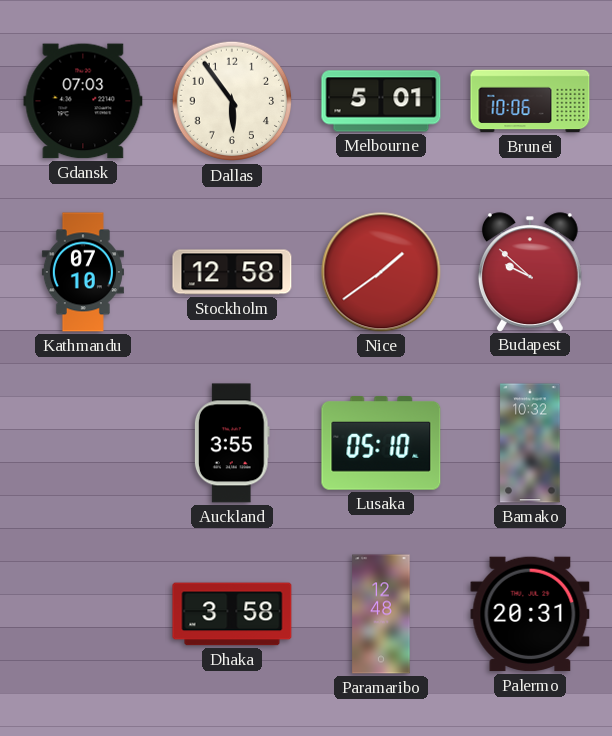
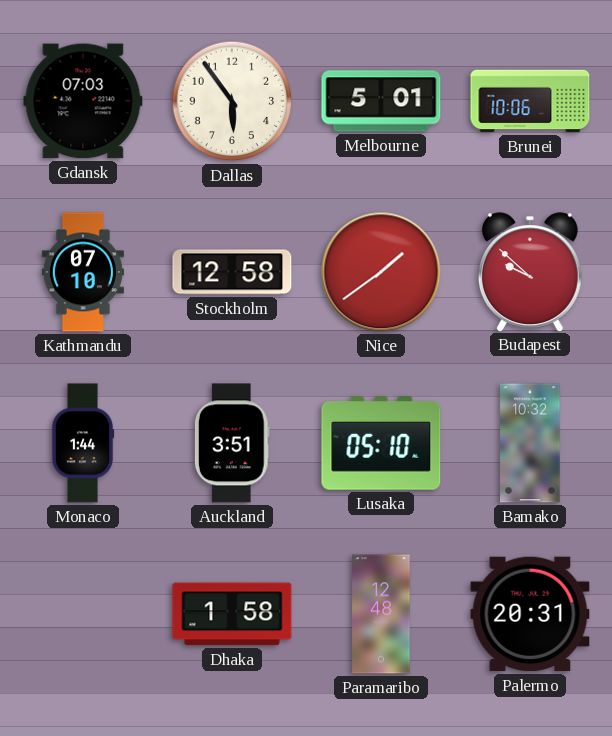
Monaco: none -> 1:44
Auckland: 3:55 -> 3:51
Dhaka: 3:58 -> 1:58
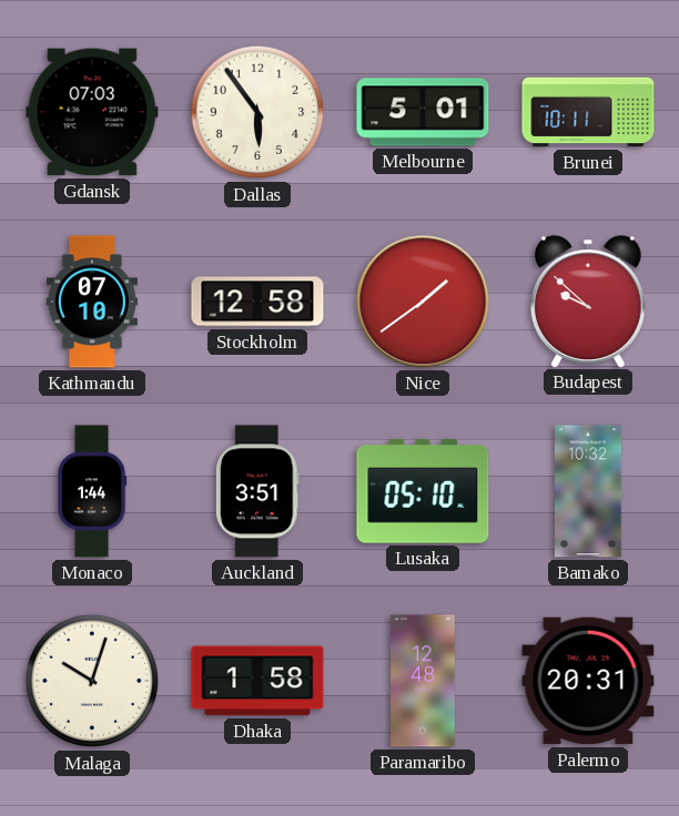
Brunei: 10:06 -> 10:11
Malaga: none -> 10:03
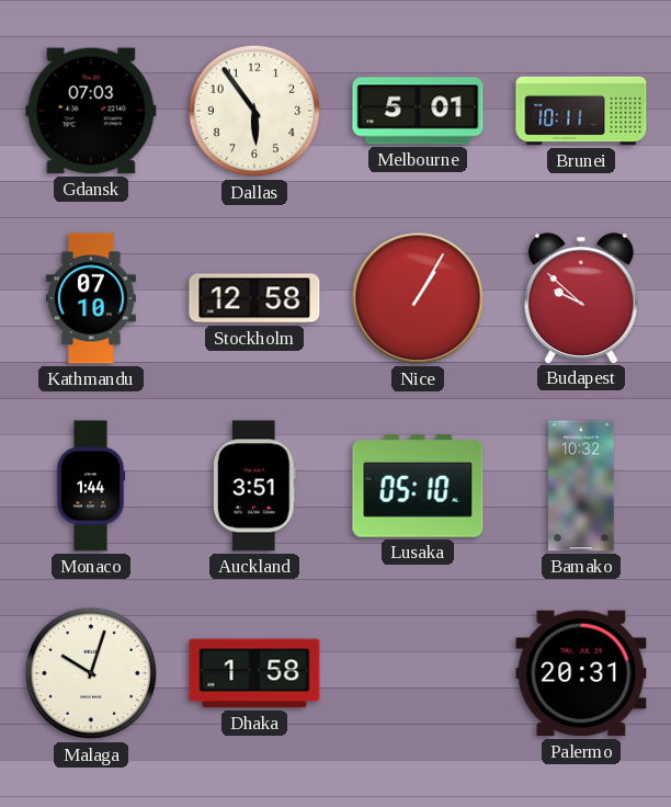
Nice: 1:39 -> 1:05
Paramaribo: 12:48 -> none
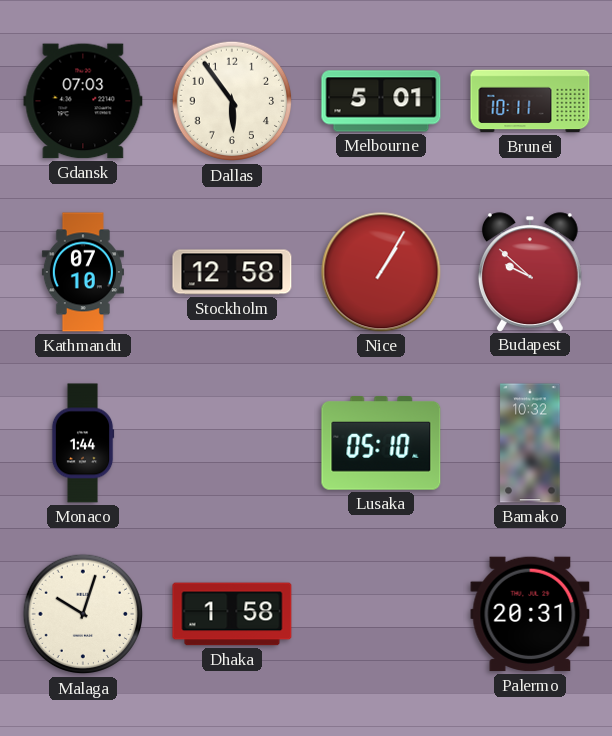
Auckland: 3:51 -> none
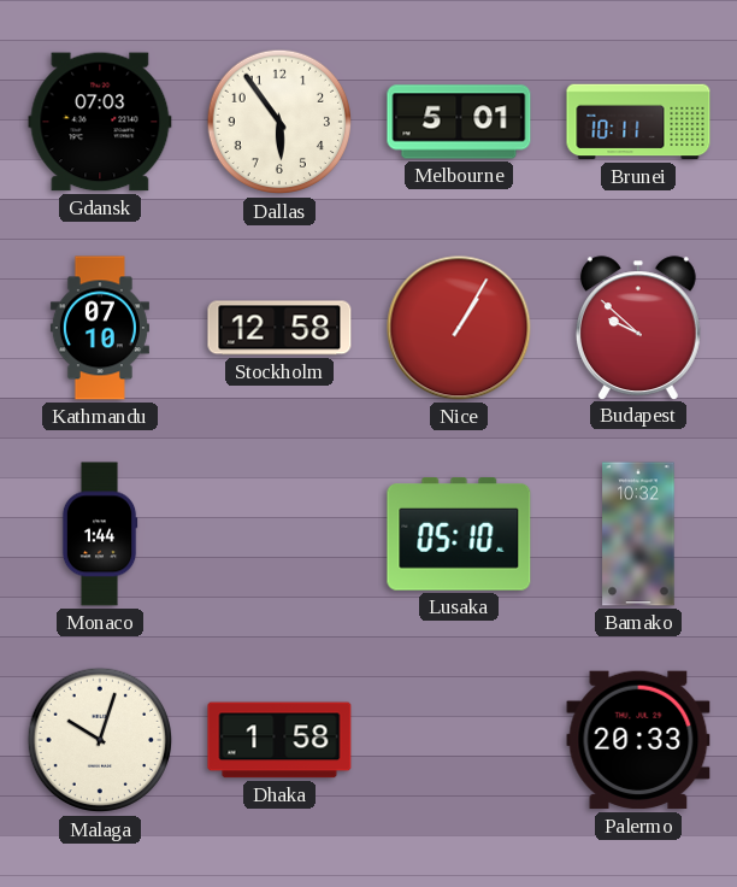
Palermo: 20:31 -> 20:33
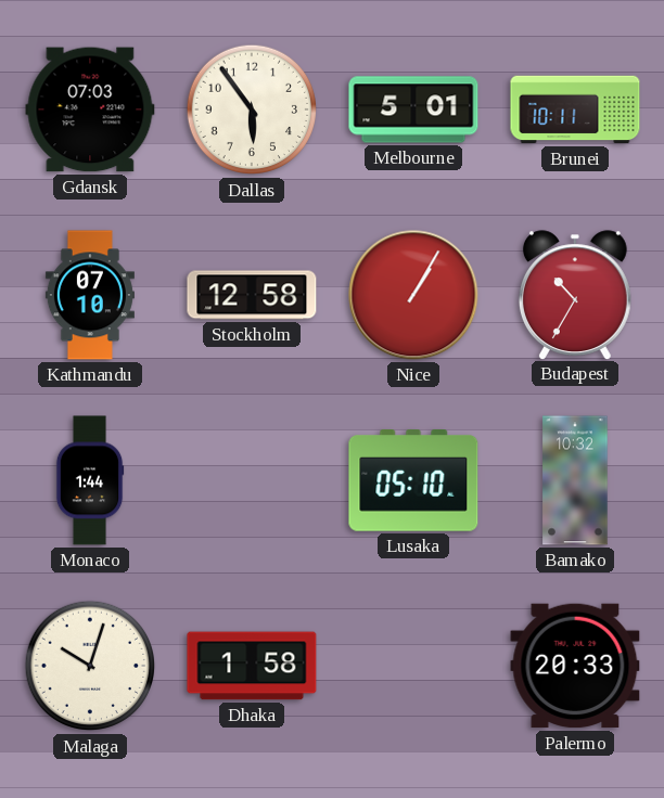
Budapest: 9:52 -> 10:35
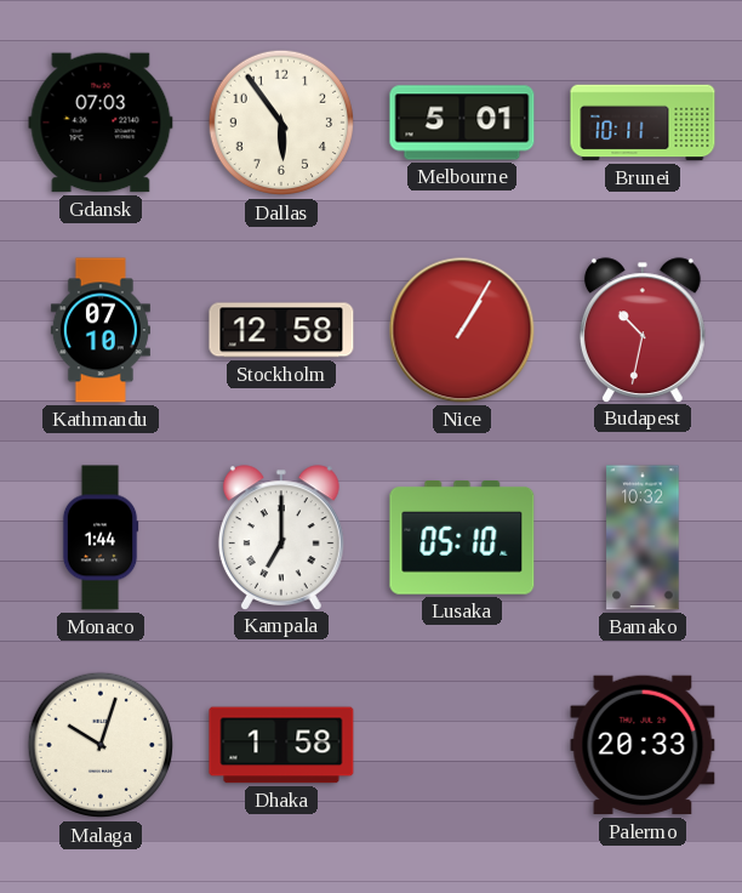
Budapest: 10:35 -> 10:32
Kampala: none -> 7:00
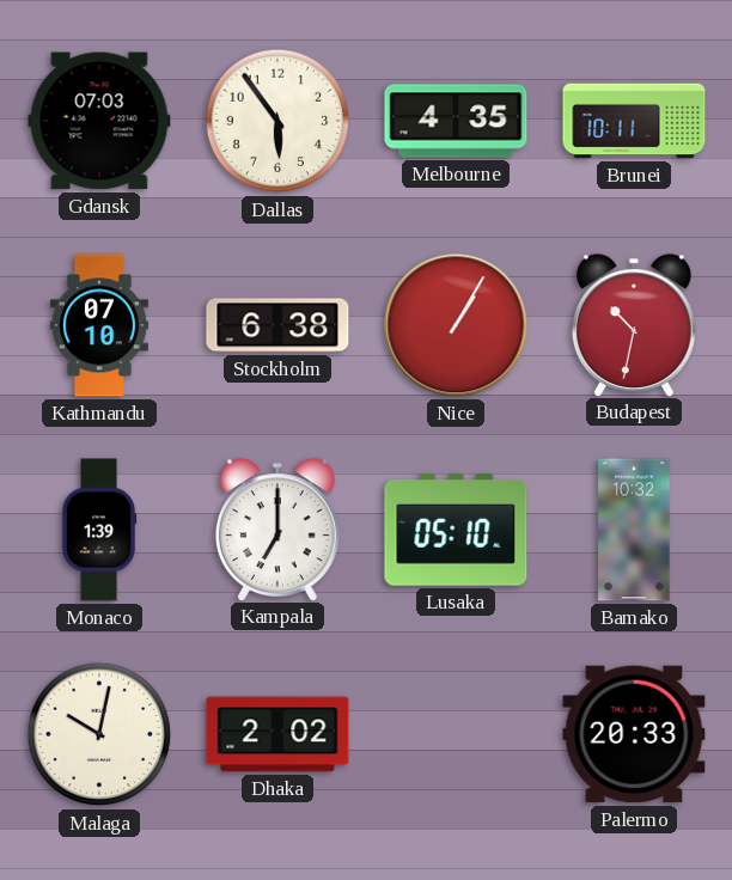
Melbourne: 5:01 -> 4:35
Stockholm: 12:58 -> 6:38
Monaco: 1:44 -> 1:39
Malaga: 10:03 -> 10:02
Dhaka: 1:58 -> 2:02
